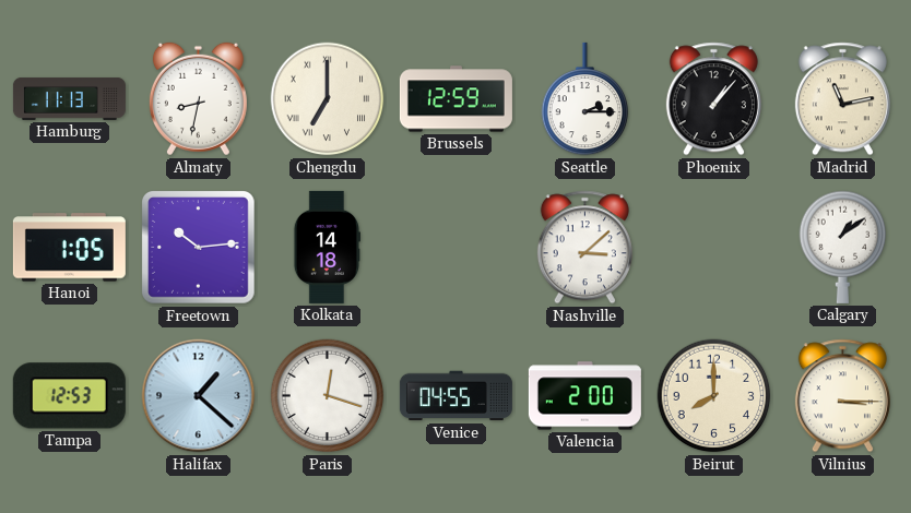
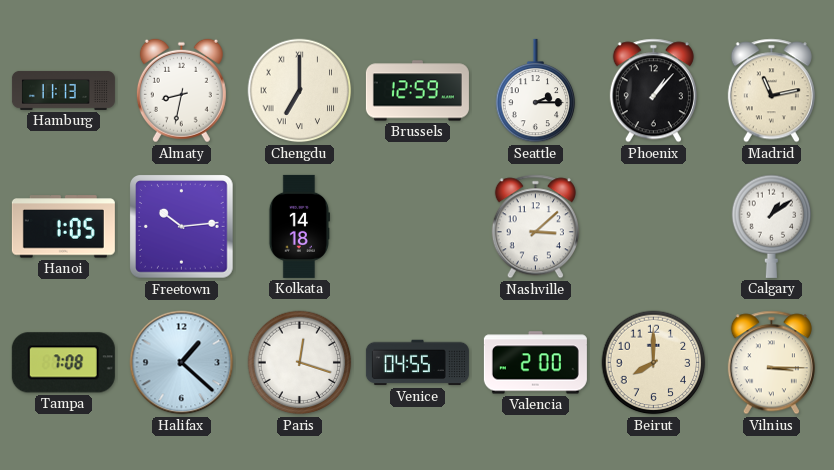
Tampa: 12:53 -> 7:08
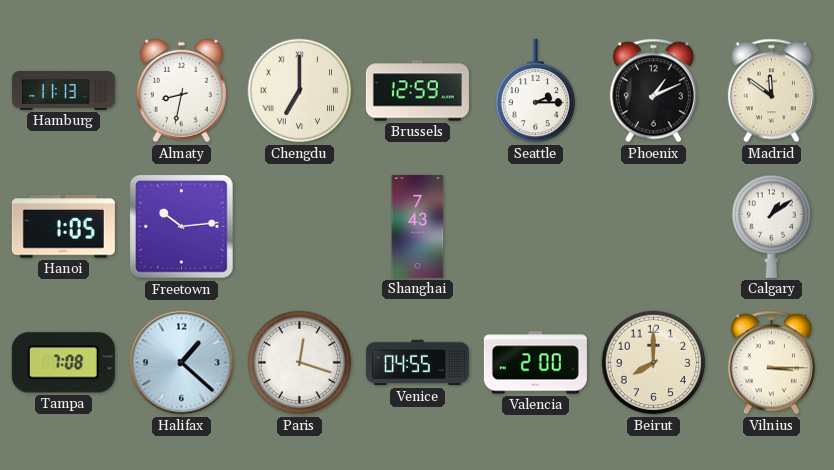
Phoenix: 1:07 -> 1:11
Madrid: 11:13 -> 11:51
Kolkata: 14:18 -> none
Shanghai: none -> 7:43
Nashville: 3:08 -> none
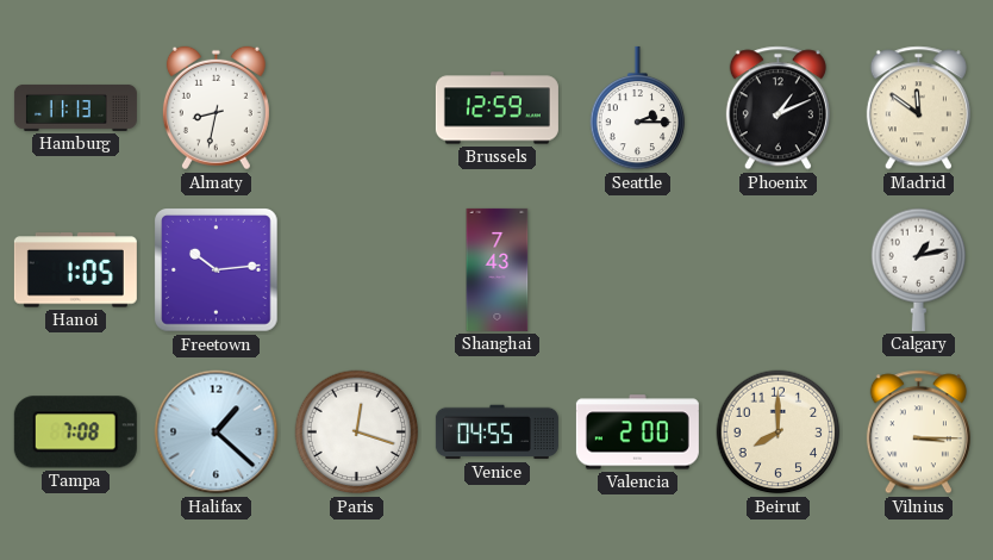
Chengdu: 7:00 -> none
Calgary: 1:09 -> 1:13
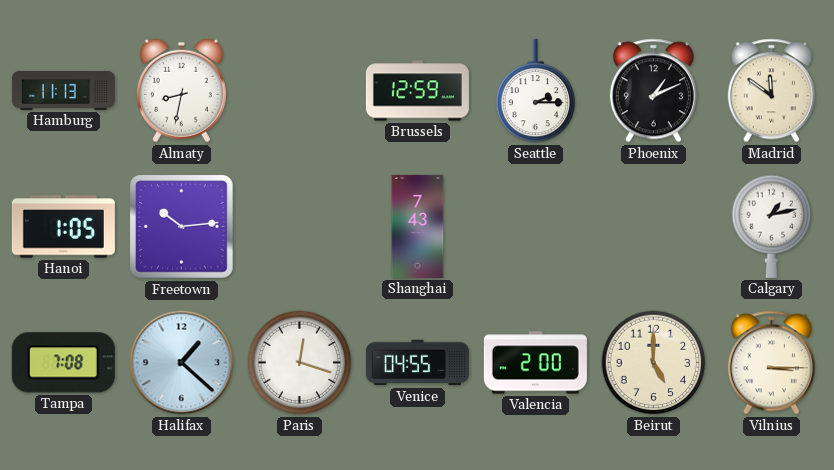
Beirut: 8:00 -> 5:00
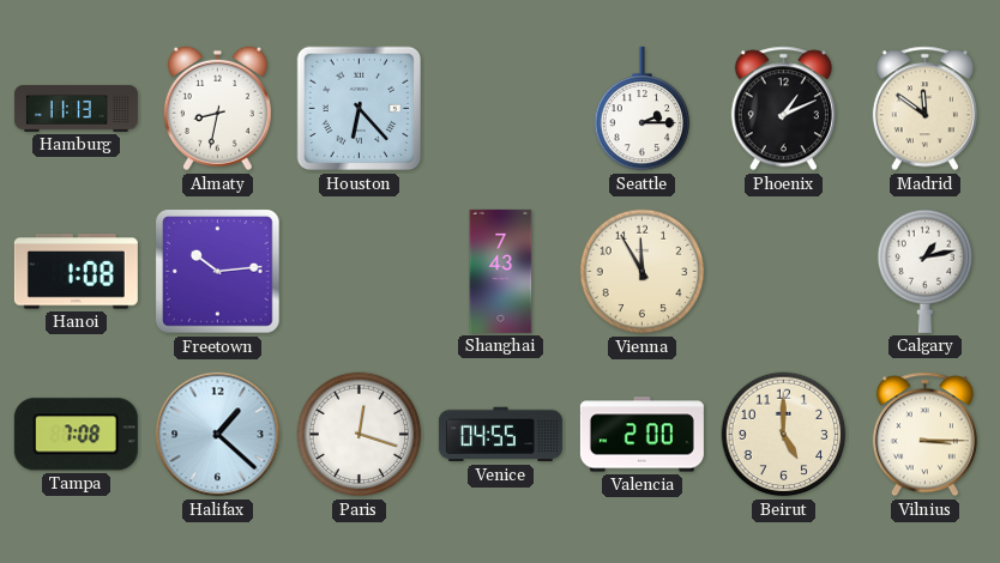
Houston: none -> 6:23
Brussels: 12:59 -> none
Hanoi: 1:05 -> 1:08
Vienna: none -> 11:55
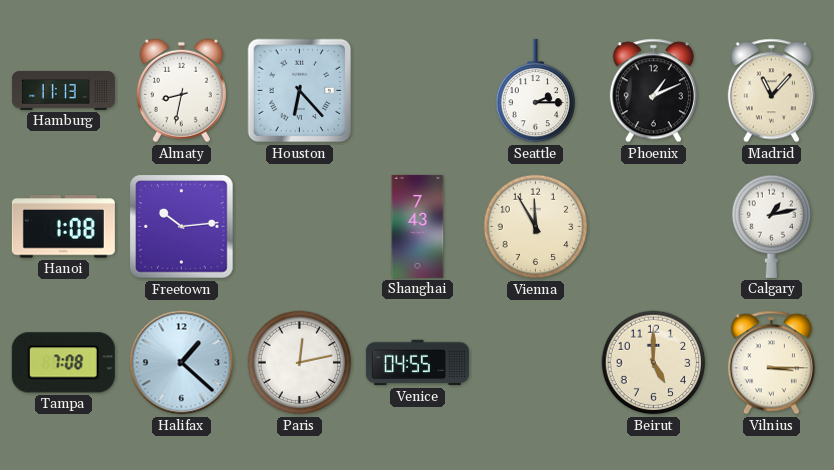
Madrid: 11:51 -> 11:07
Paris: 12:18 -> 12:13
Valencia: 2:00 -> none
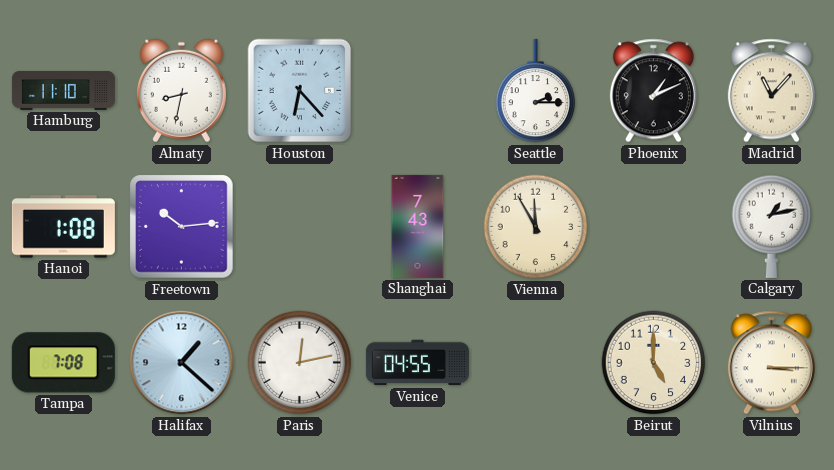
Hamburg: 11:13 -> 11:10
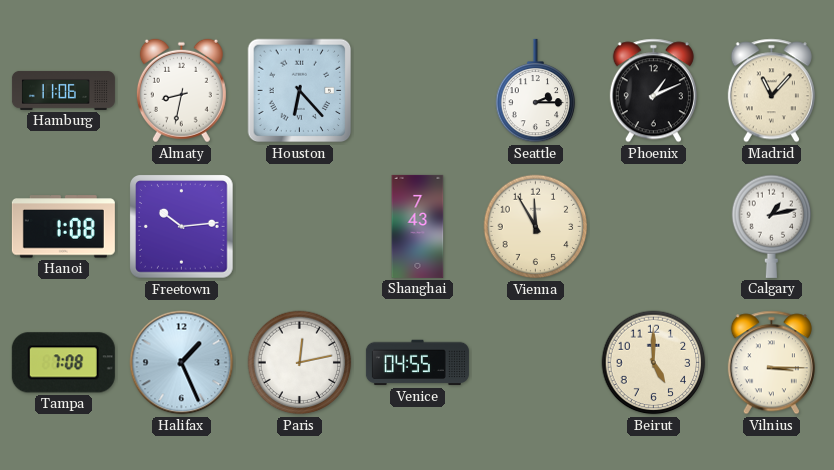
Hamburg: 11:10 -> 11:06
Halifax: 1:22 -> 1:26
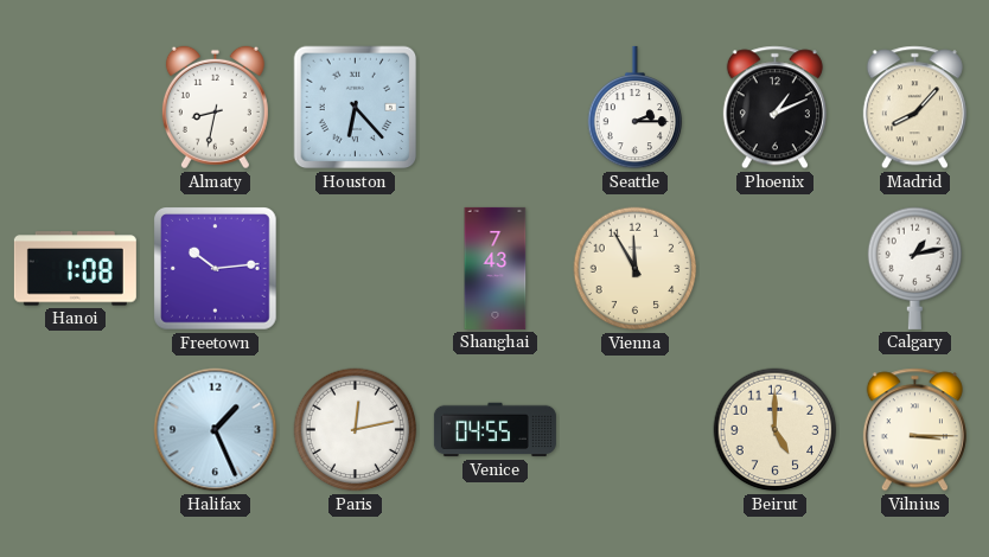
Hamburg: 11:06 -> none
Madrid: 11:07 -> 8:07
Tampa: 7:08 -> none
